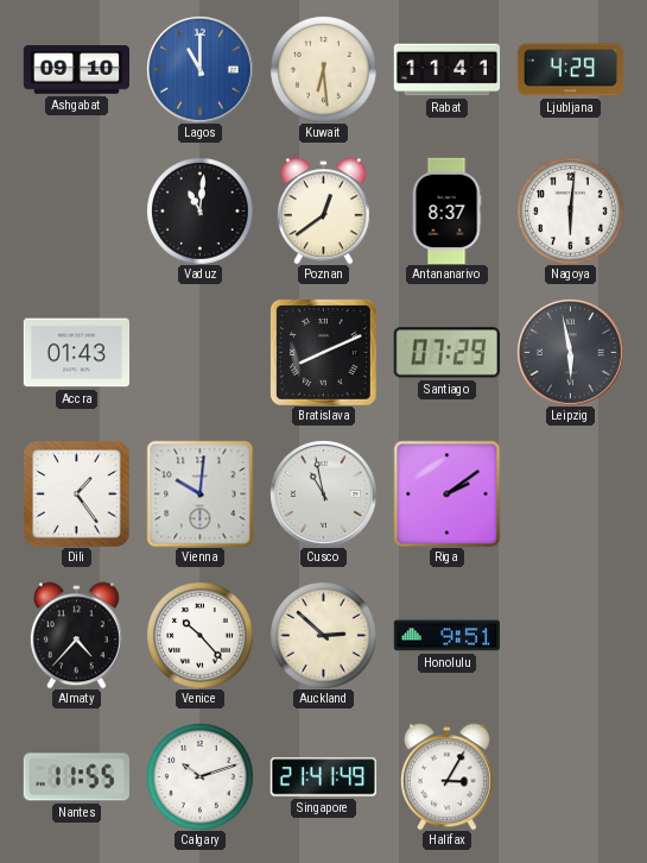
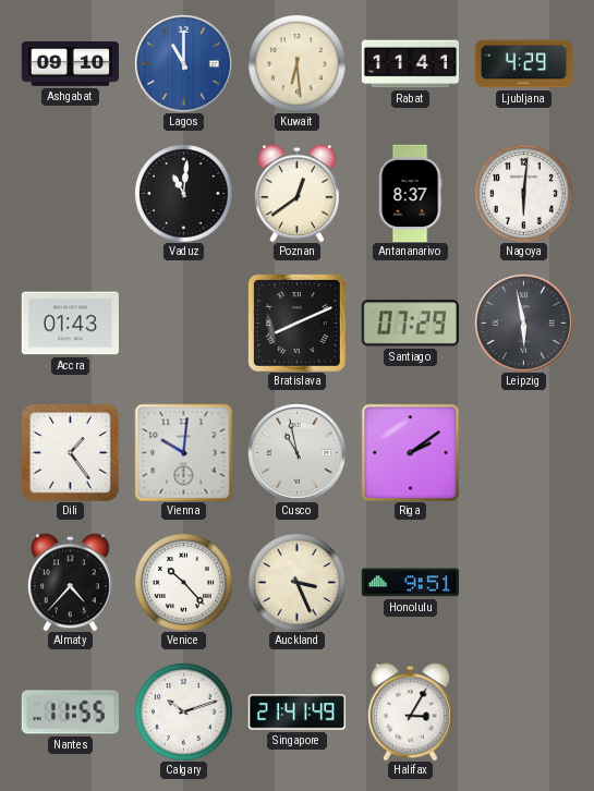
Auckland: 2:52 -> 3:26
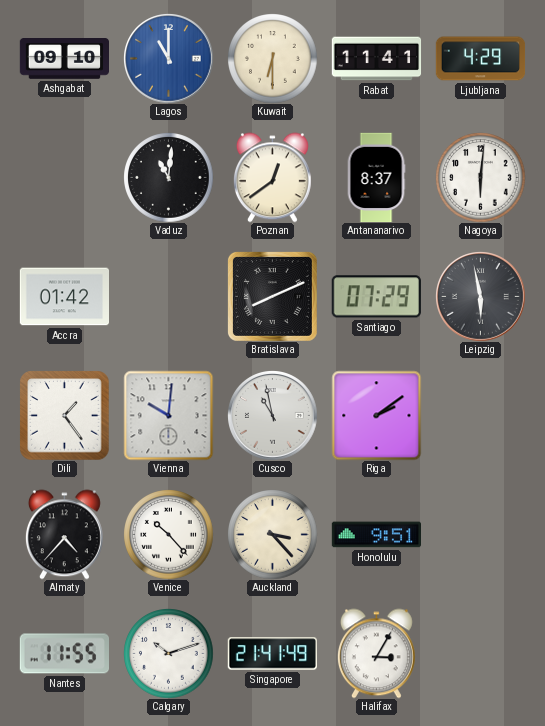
Kuwait: 6:29 -> 6:30
Accra: 01:43 -> 01:42
Auckland: 3:26 -> 3:23
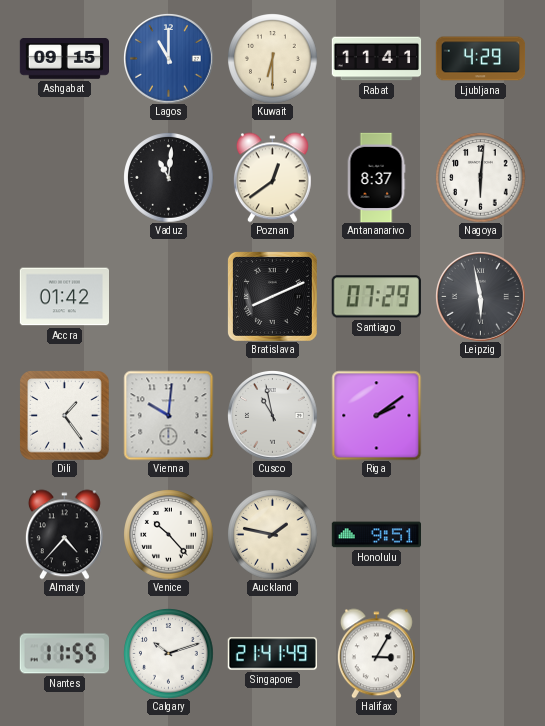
Ashgabat: 09:10 -> 09:15
Auckland: 3:23 -> 1:47
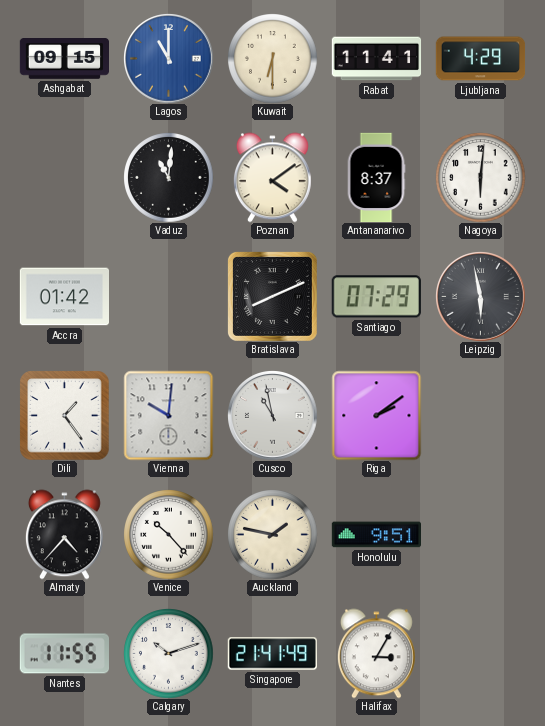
Poznan: 12:39 -> 4:09
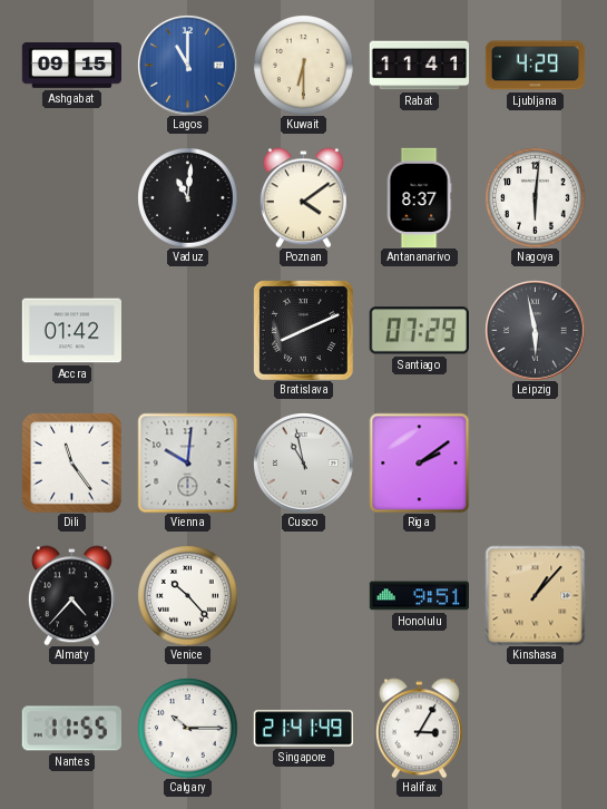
Dili: 1:24 -> 11:24
Auckland: 1:47 -> none
Kinshasa: none -> 1:07
Calgary: 10:12 -> 10:15
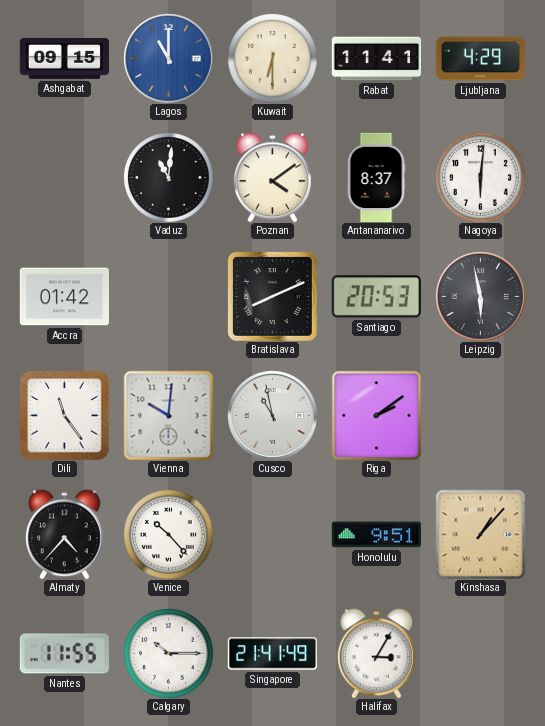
Santiago: 07:29 -> 20:53
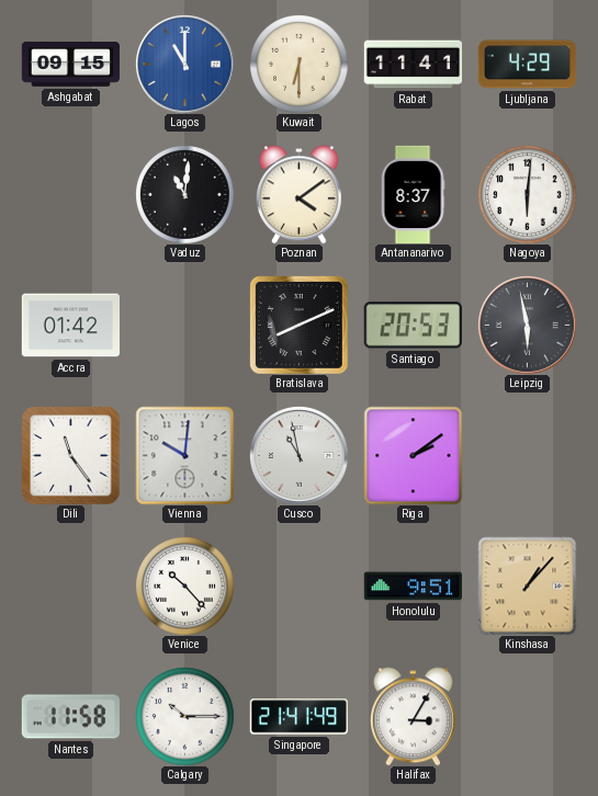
Almaty: 4:37 -> none
Nantes: 11:55 -> 11:58
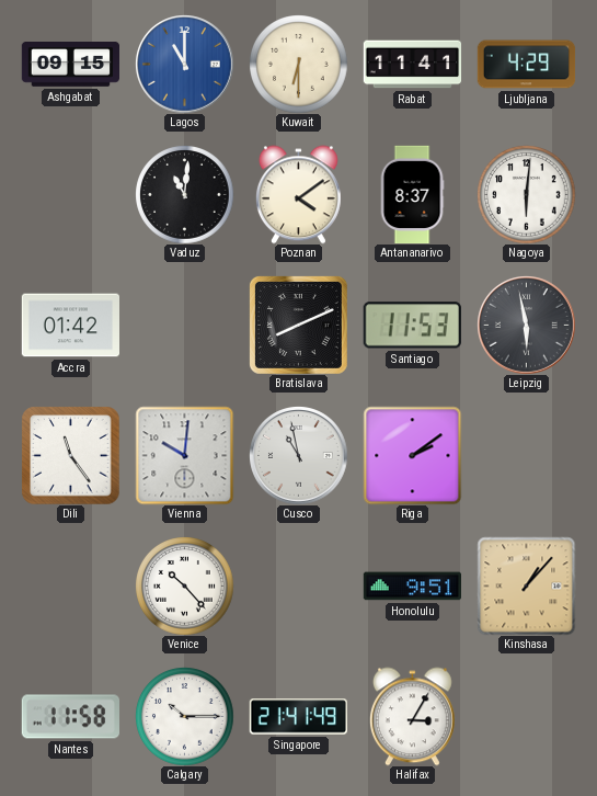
Santiago: 20:53 -> 11:53
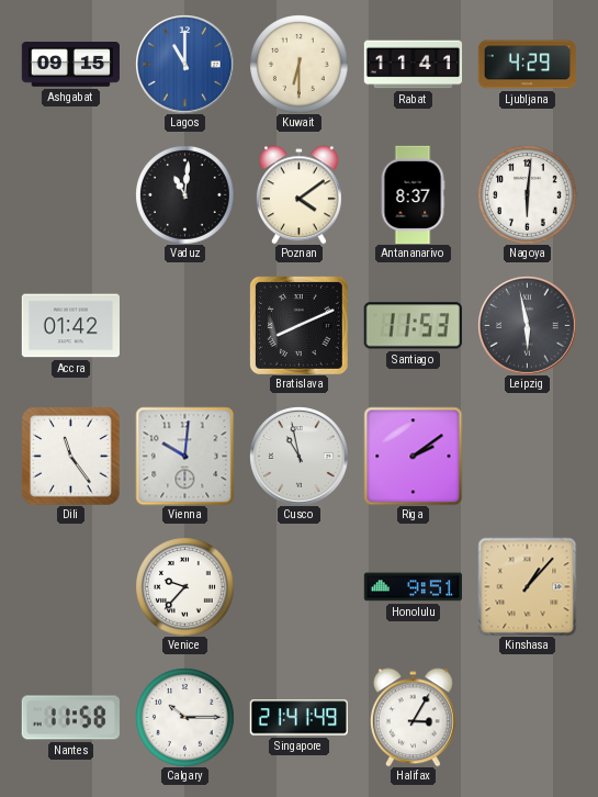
Venice: 10:23 -> 9:37
